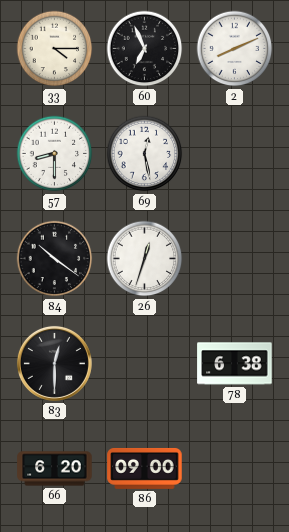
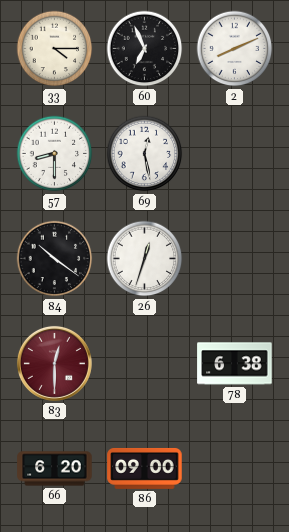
83 dial: black -> burgundy
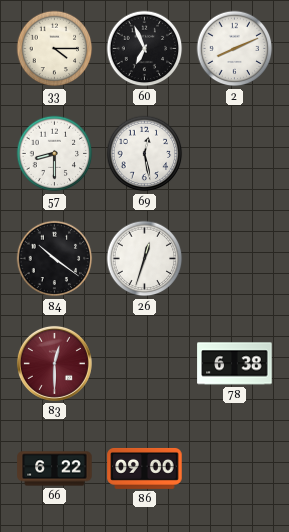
66: 6:20 -> 6:22
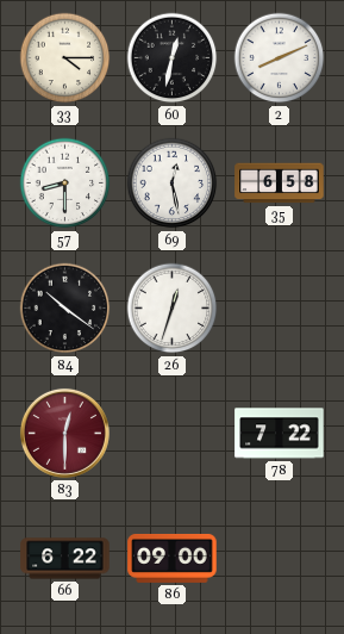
60: 6:56 -> 12:32
35: none -> 6:58
78: 6:38 -> 7:22
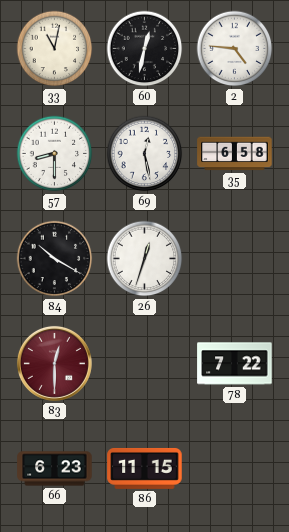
33: 4:15 -> 11:02
2: 8:11 -> 4:46
84: 10:21 -> 10:20
66: 6:22 -> 6:23
86: 09:00 -> 11:15
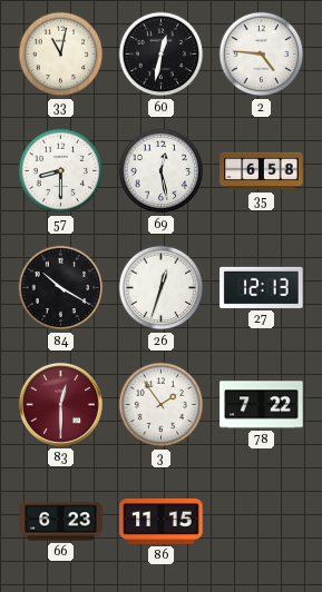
27: none -> 12:13
3: none -> 1:54
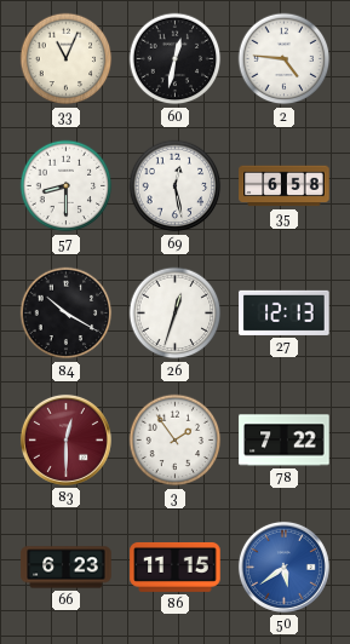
33: 11:02 -> 11:04
50: none -> 5:39
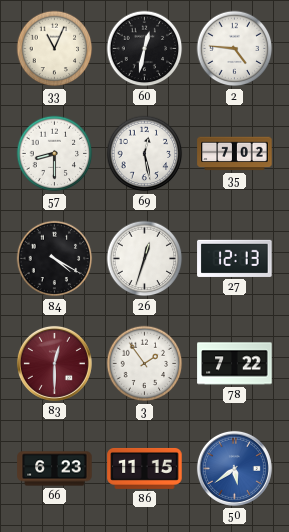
35: 6:58 -> 7:02
84: 10:20 -> 4:20
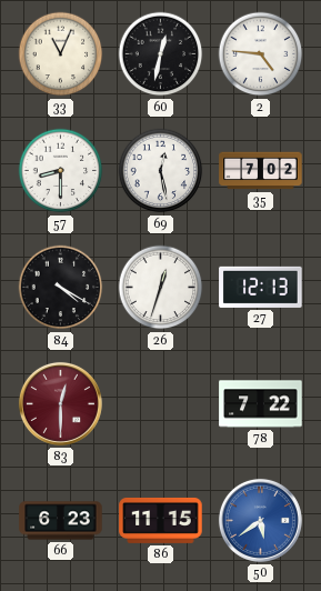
3: 1:54 -> none
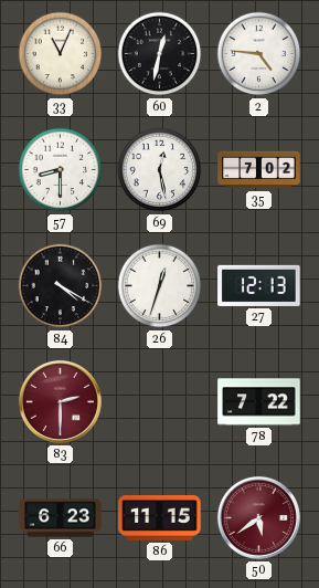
83: 12:30 -> 2:30
50 dial: blue -> burgundy
